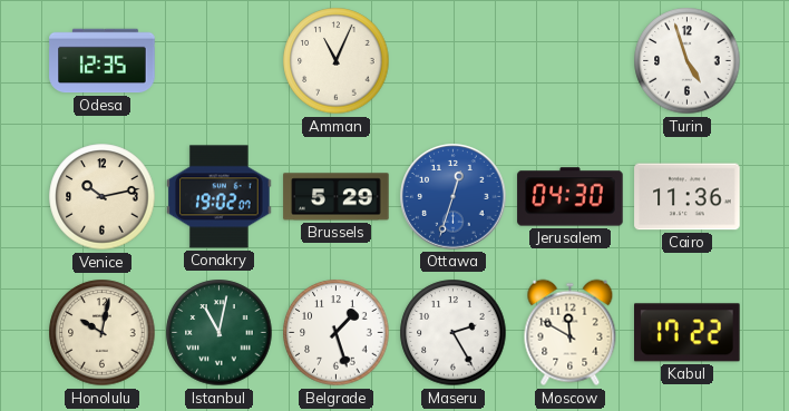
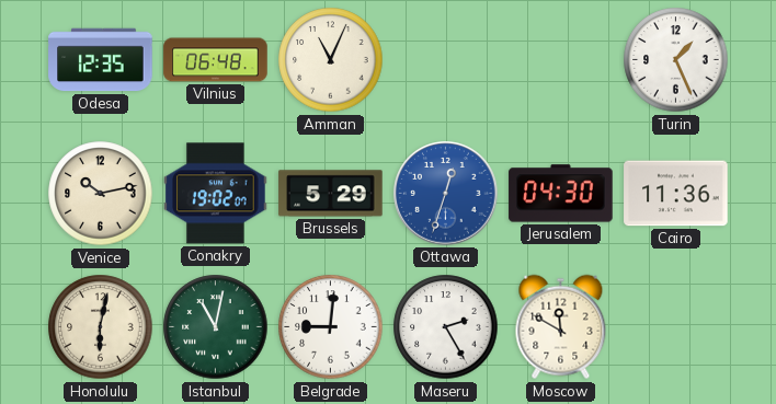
Vilnius: none -> 06:48
Turin: 4:57 -> 1:26
Honolulu: 10:02 -> 6:02
Belgrade: 1:27 -> 9:01
Kabul: 17:22 -> none
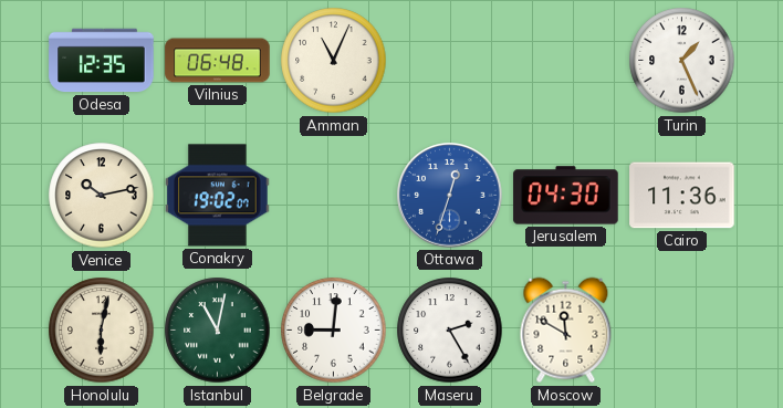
Brussels: 5:29 -> none
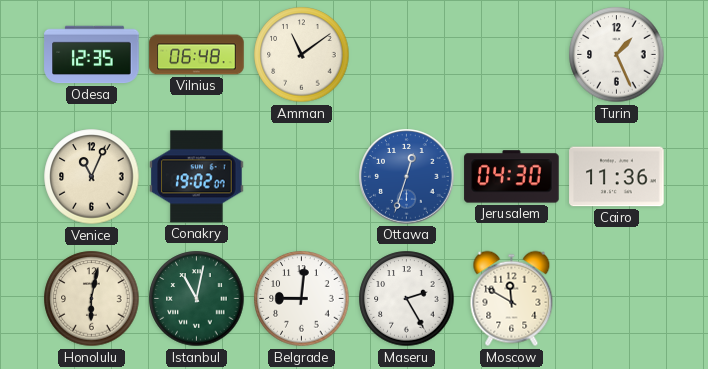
Amman: 11:04 -> 11:09
Venice: 10:13 -> 11:04
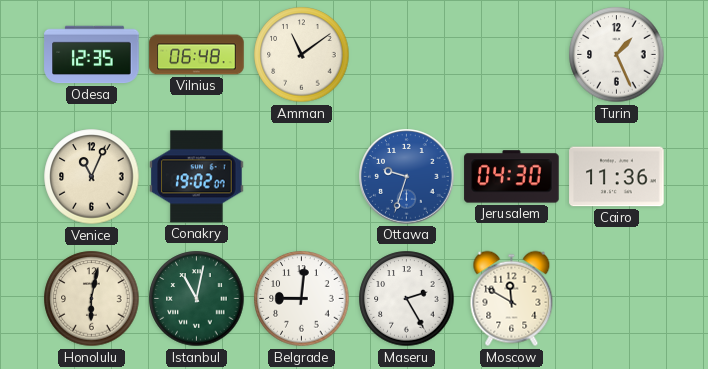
Ottawa: 12:33 -> 9:33
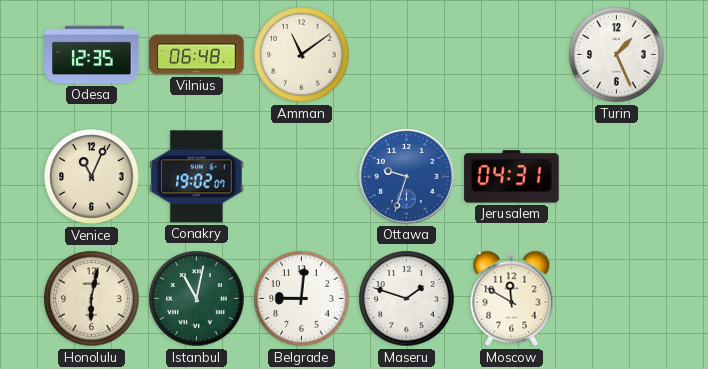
Jerusalem: 04:30 -> 04:31
Cairo: 11:36 -> none
Maseru: 2:25 -> 1:48
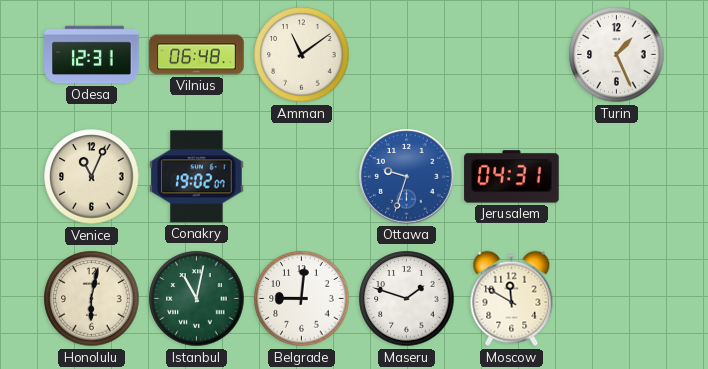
Odesa: 12:35 -> 12:31
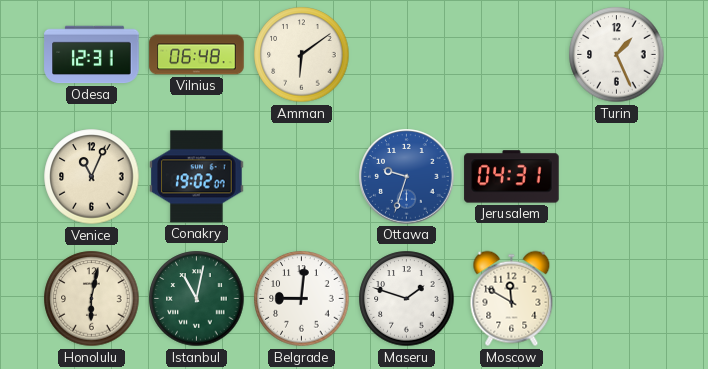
Amman: 11:09 -> 6:09
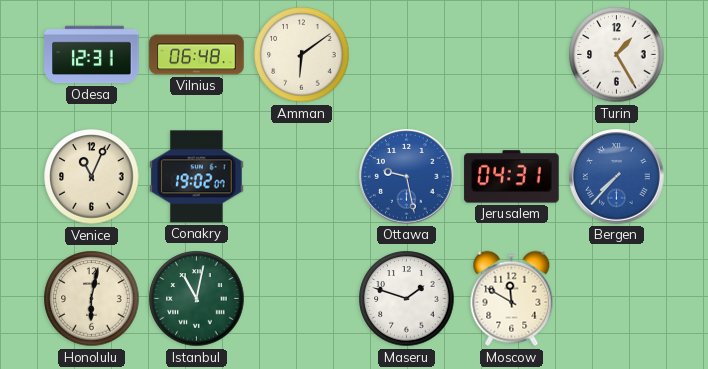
Turin: 1:26 -> 1:25
Ottawa: 9:33 -> 9:28
Bergen: none -> 7:37
Belgrade: 9:01 -> none
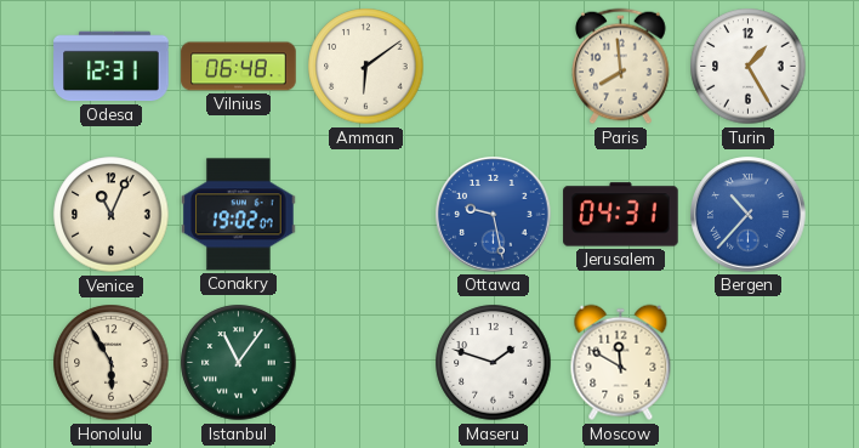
Paris: none -> 7:59
Bergen: 7:37 -> 10:37
Honolulu: 6:02 -> 5:55
Istanbul: 11:02 -> 11:06
